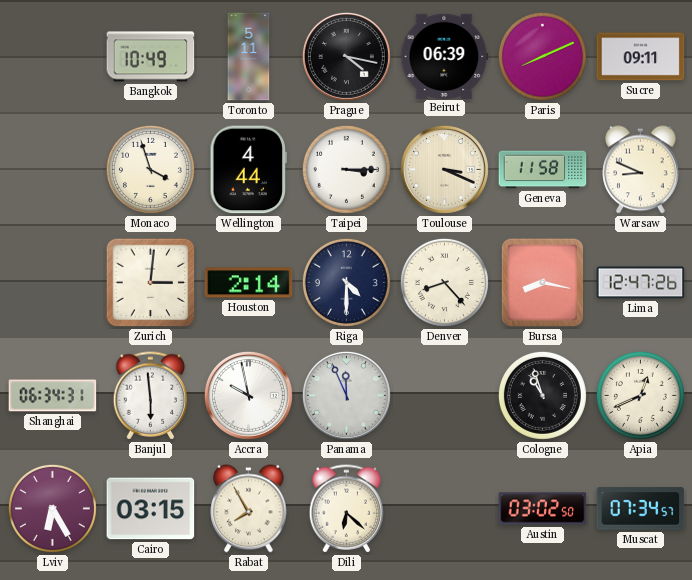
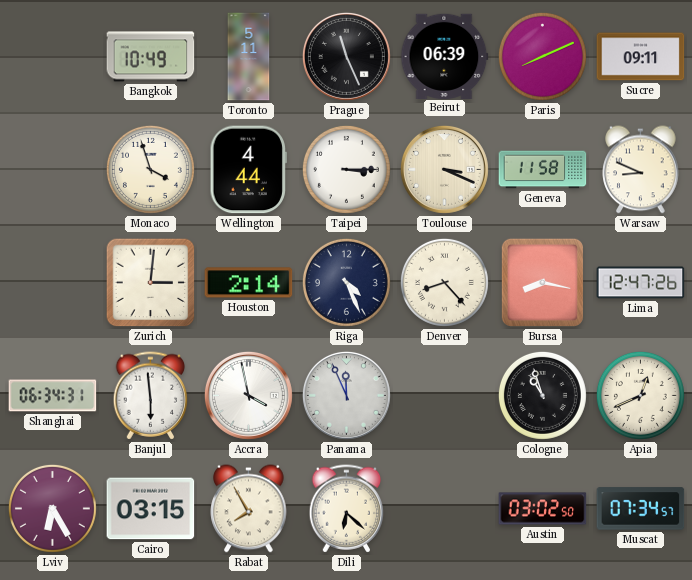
Prague: 4:17 -> 11:26
Riga: 4:30 -> 4:26
Accra: 9:58 -> 3:58
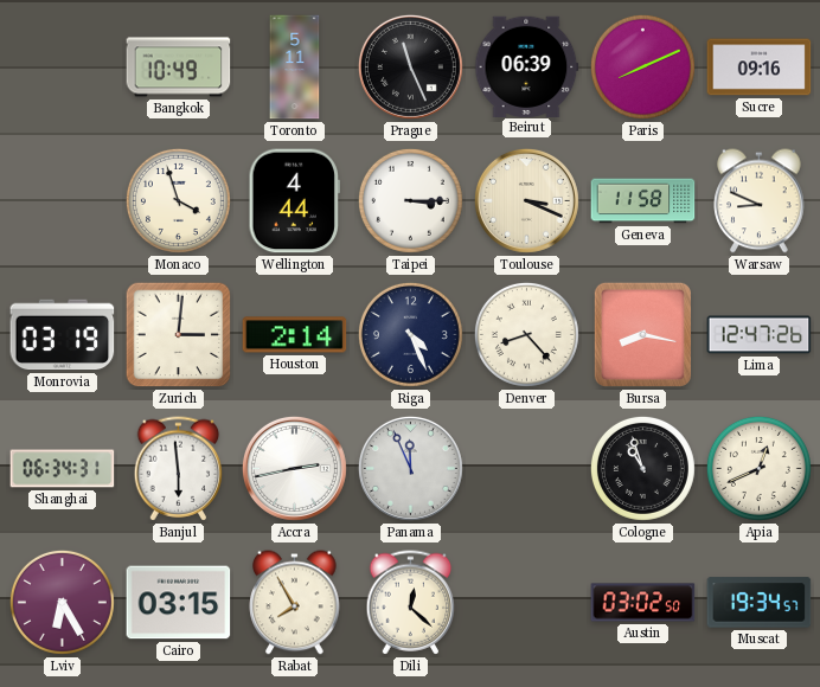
Sucre: 09:11 -> 09:16
Monrovia: none -> 03:19
Accra: 3:58 -> 2:43
Dili: 6:22 -> 12:22
Muscat: 07:34 -> 19:34
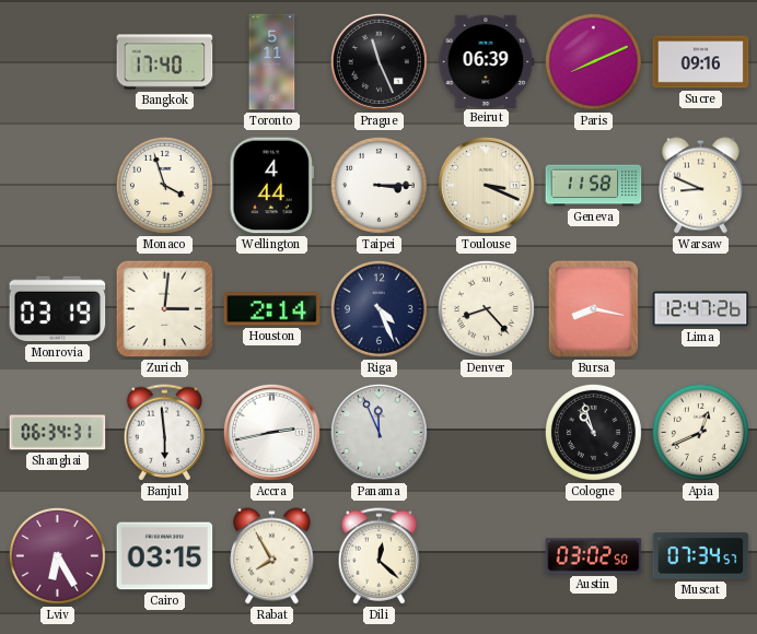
Bangkok: 10:49 -> 17:40
Muscat: 19:34 -> 07:34
